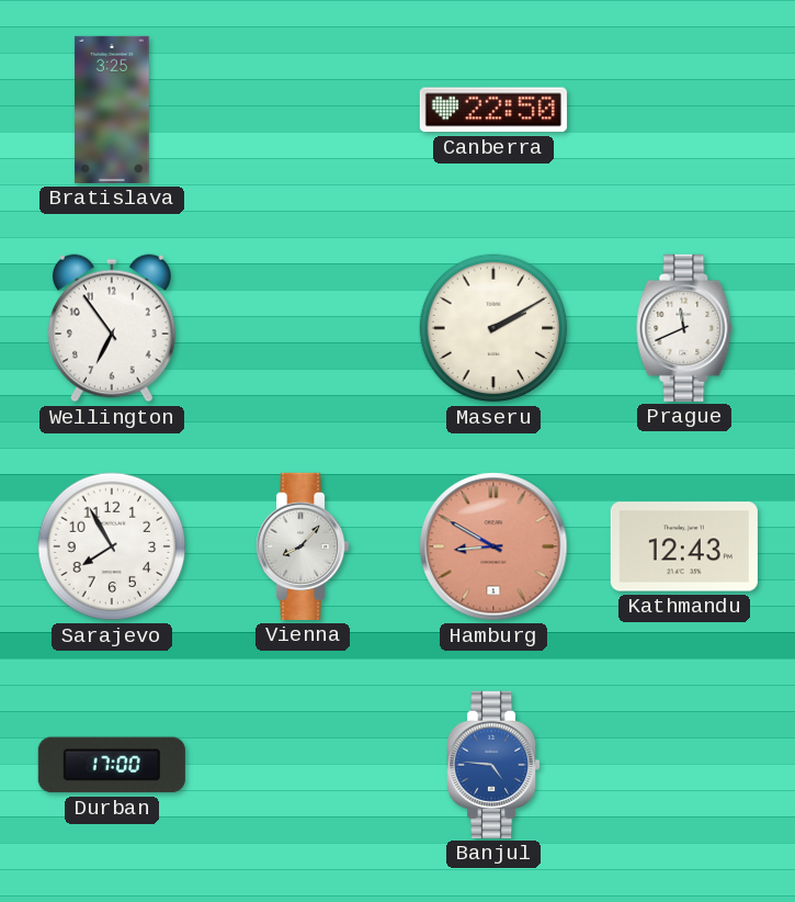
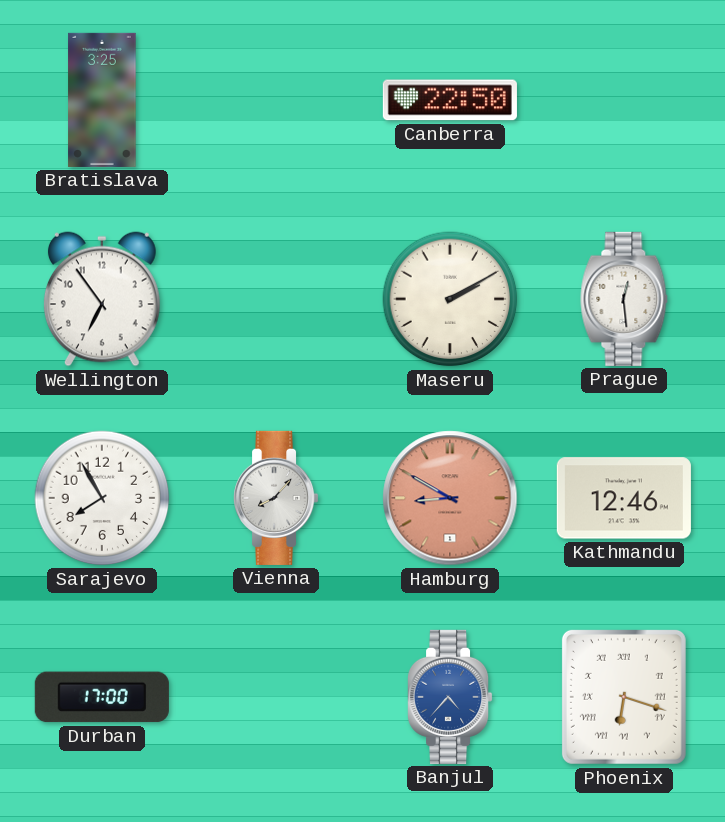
Prague: 11:41 -> 12:29
Kathmandu: 12:43 -> 12:46
Banjul: 4:46 -> 4:37
Phoenix: none -> 6:18
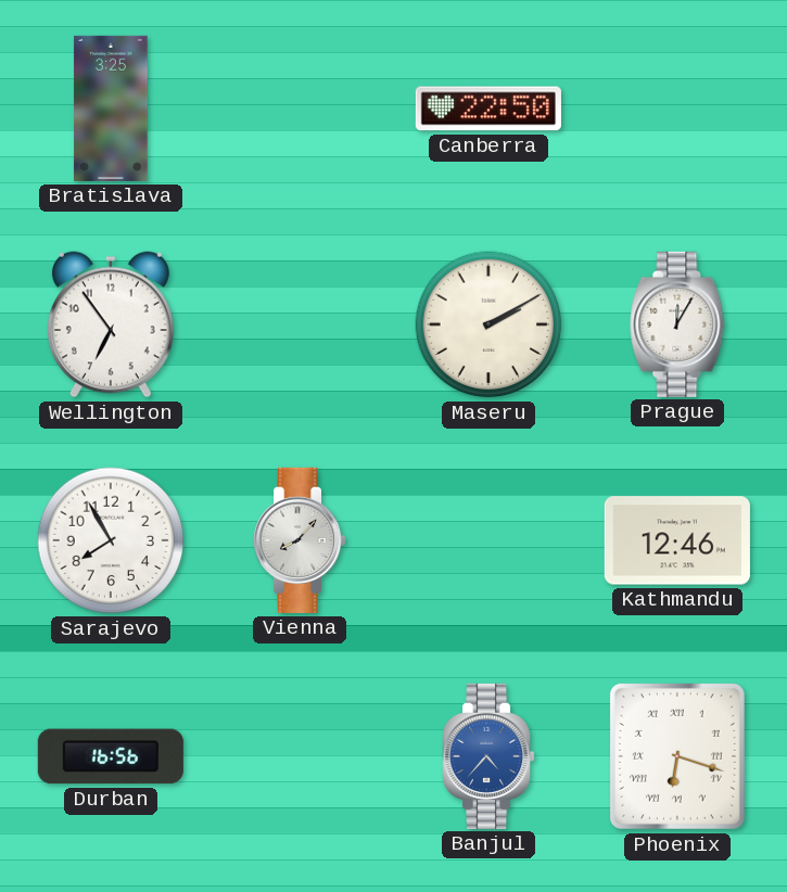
Prague: 12:29 -> 12:05
Hamburg: 8:50 -> none
Durban: 17:00 -> 16:56
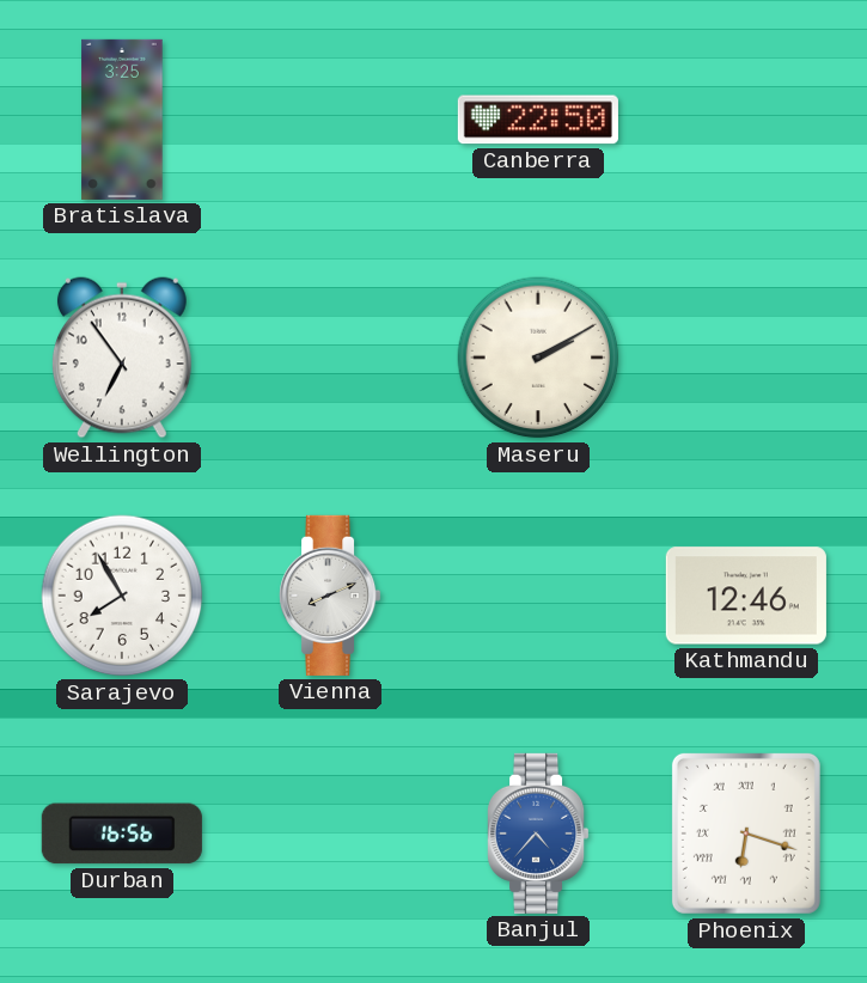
Prague: 12:05 -> none
Vienna: 8:07 -> 8:11
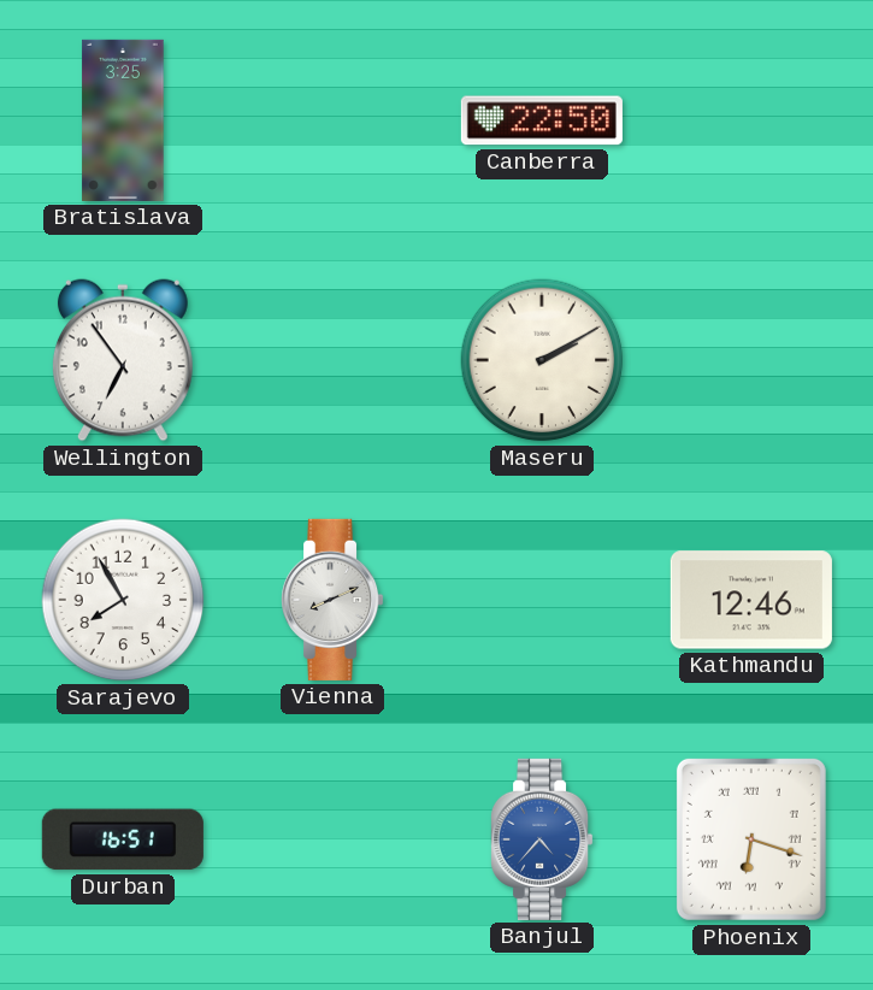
Durban: 16:56 -> 16:51
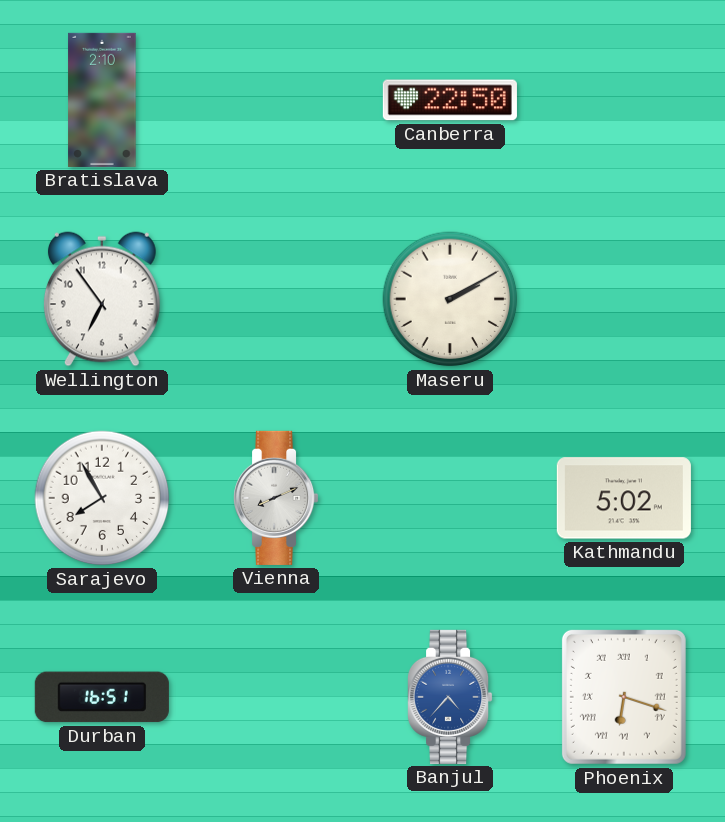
Bratislava: 3:25 -> 2:10
Kathmandu: 12:46 -> 5:02
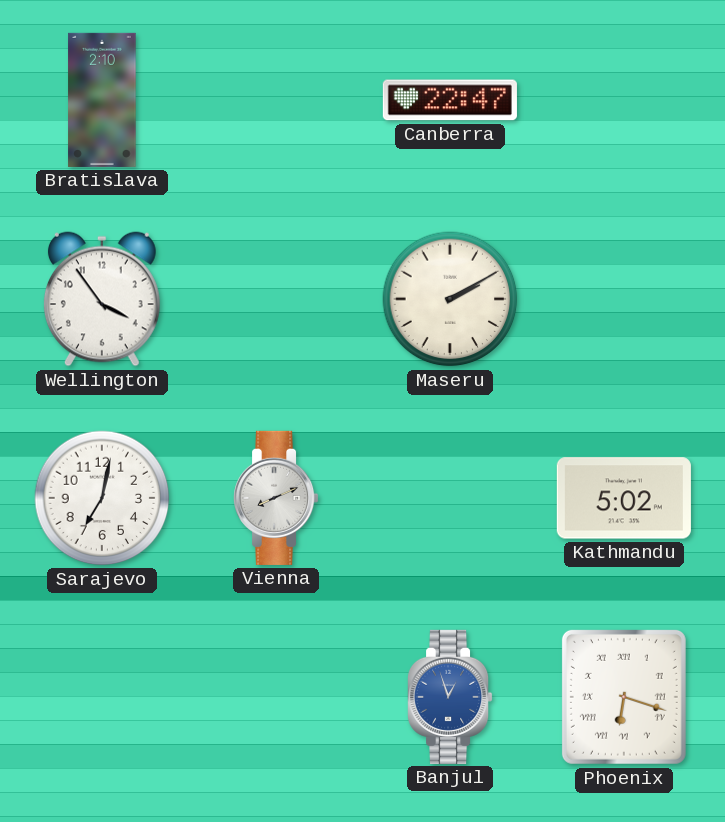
Canberra: 22:50 -> 22:47
Wellington: 6:54 -> 3:54
Sarajevo: 7:55 -> 7:02
Durban: 16:51 -> none
Banjul: 4:37 -> 12:57
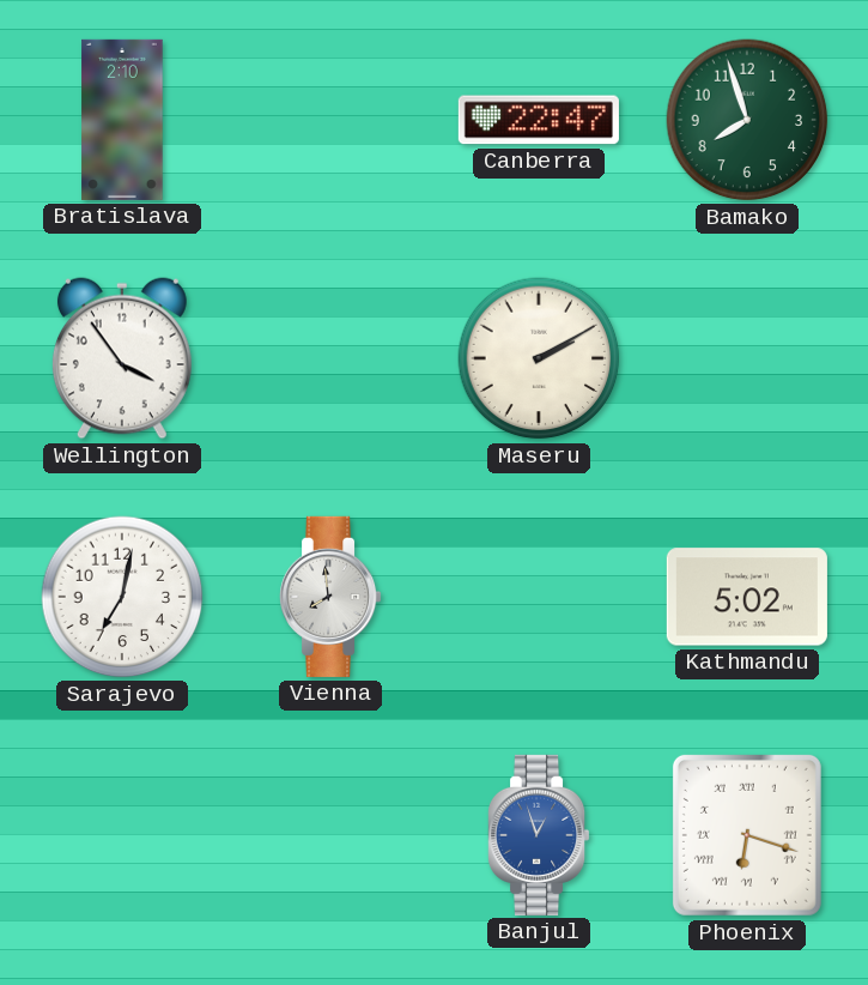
Bamako: none -> 7:57
Vienna: 8:11 -> 7:59
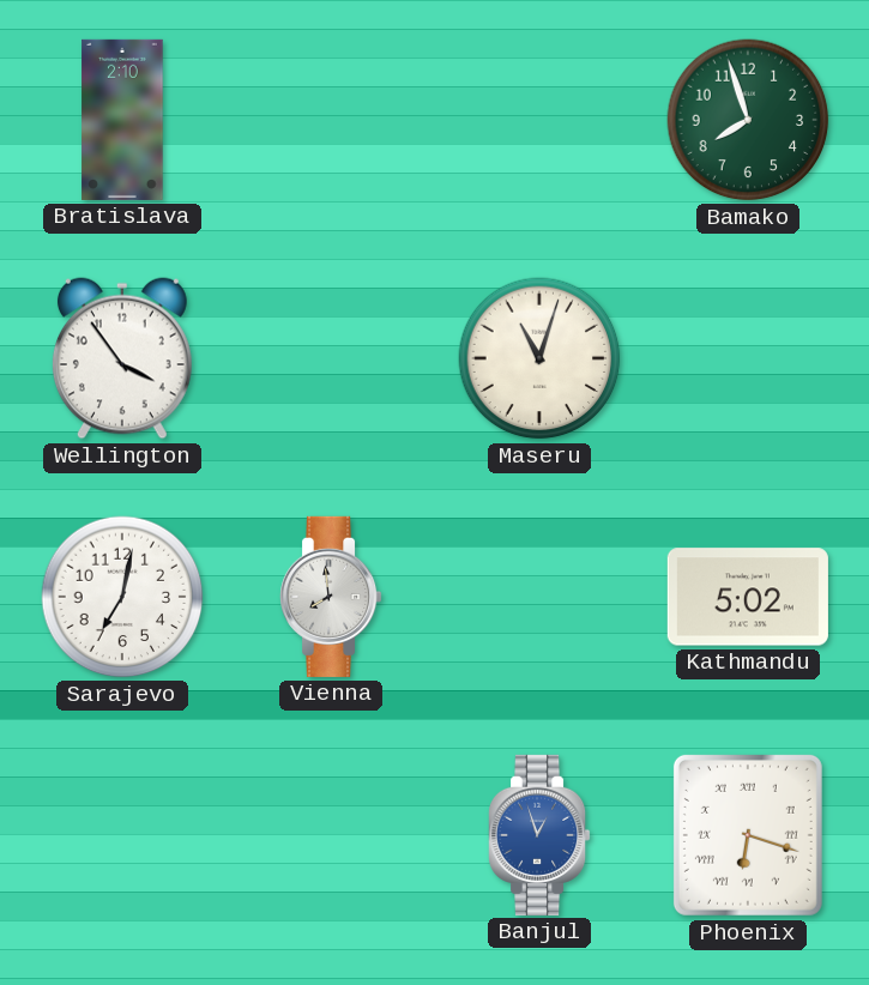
Canberra: 22:47 -> none
Maseru: 2:10 -> 11:03
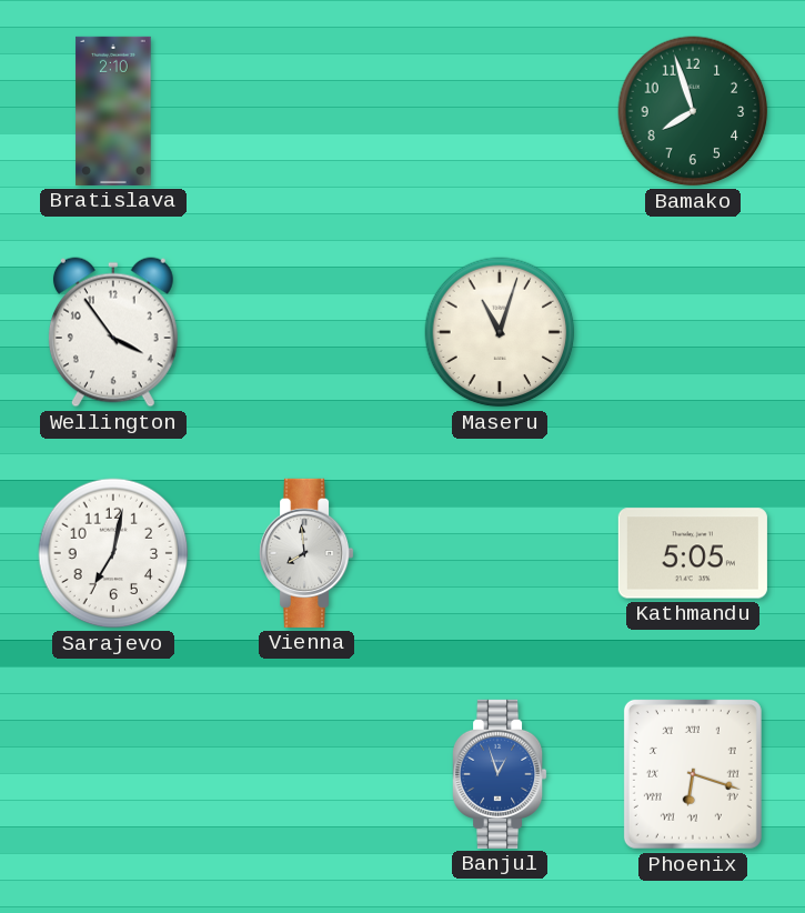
Kathmandu: 5:02 -> 5:05
